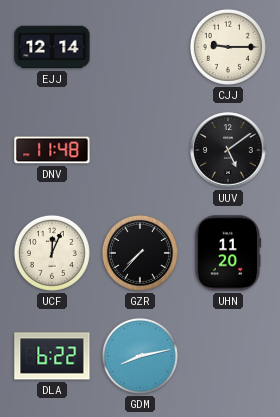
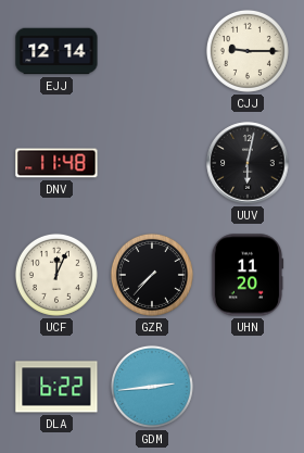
UUV: 5:09 -> 6:02
GDM: 8:13 -> 2:44
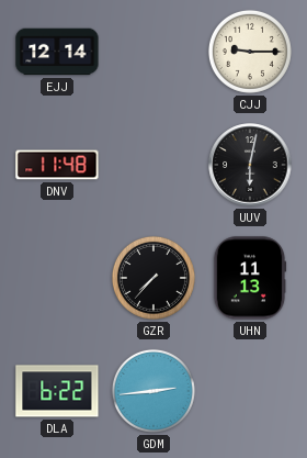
UCF: 12:04 -> none
UHN: 11:20 -> 11:13
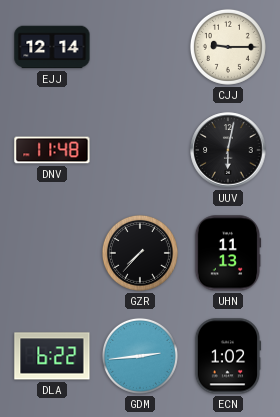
ECN: none -> 1:02
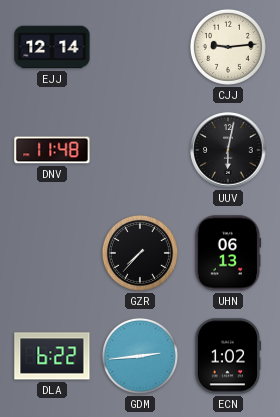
CJJ: 9:15 -> 9:14
UHN: 11:13 -> 06:13
